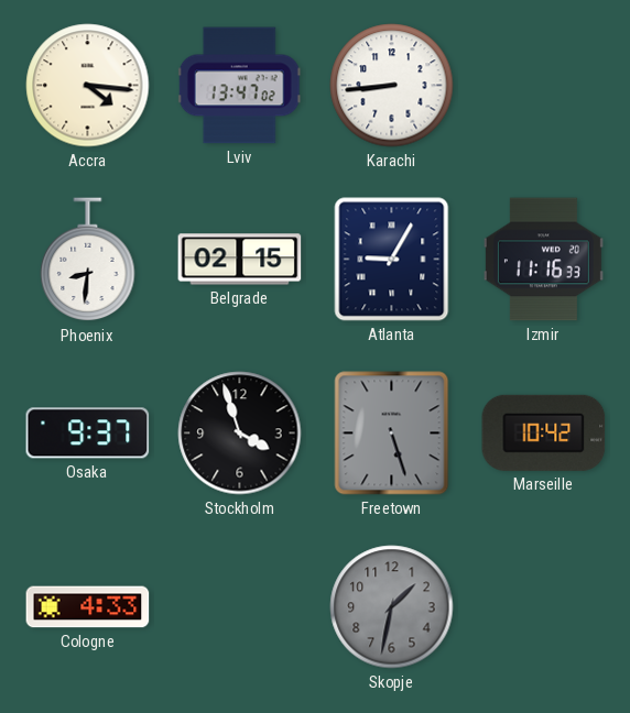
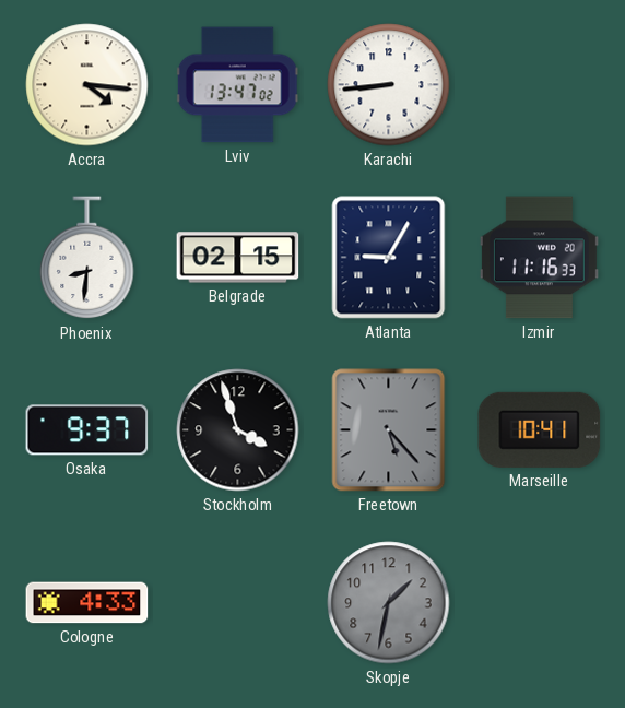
Freetown: 5:27 -> 5:23
Marseille: 10:42 -> 10:41
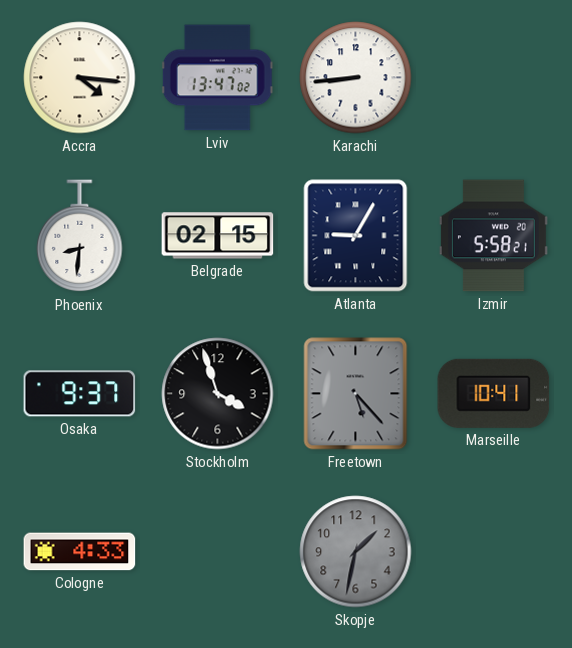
Izmir: 11:16 -> 5:58
